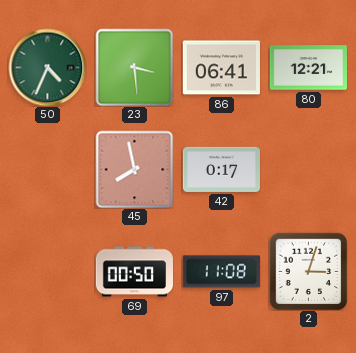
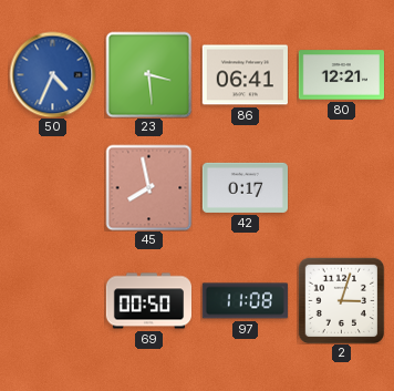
50 dial: green -> blue
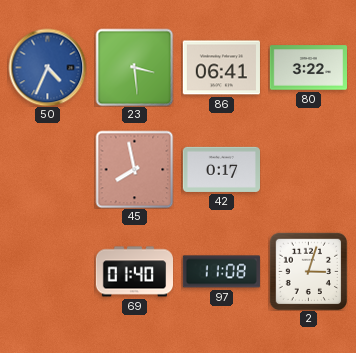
80: 12:21 -> 3:22
69: 00:50 -> 01:40
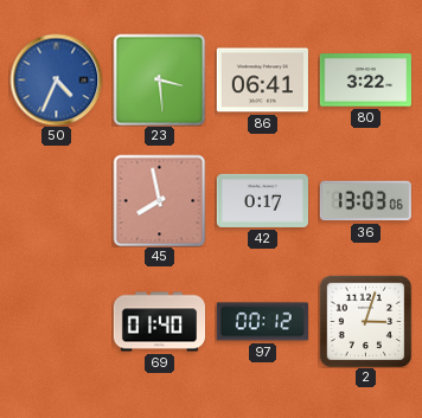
36: none -> 13:03
97: 11:08 -> 00:12
